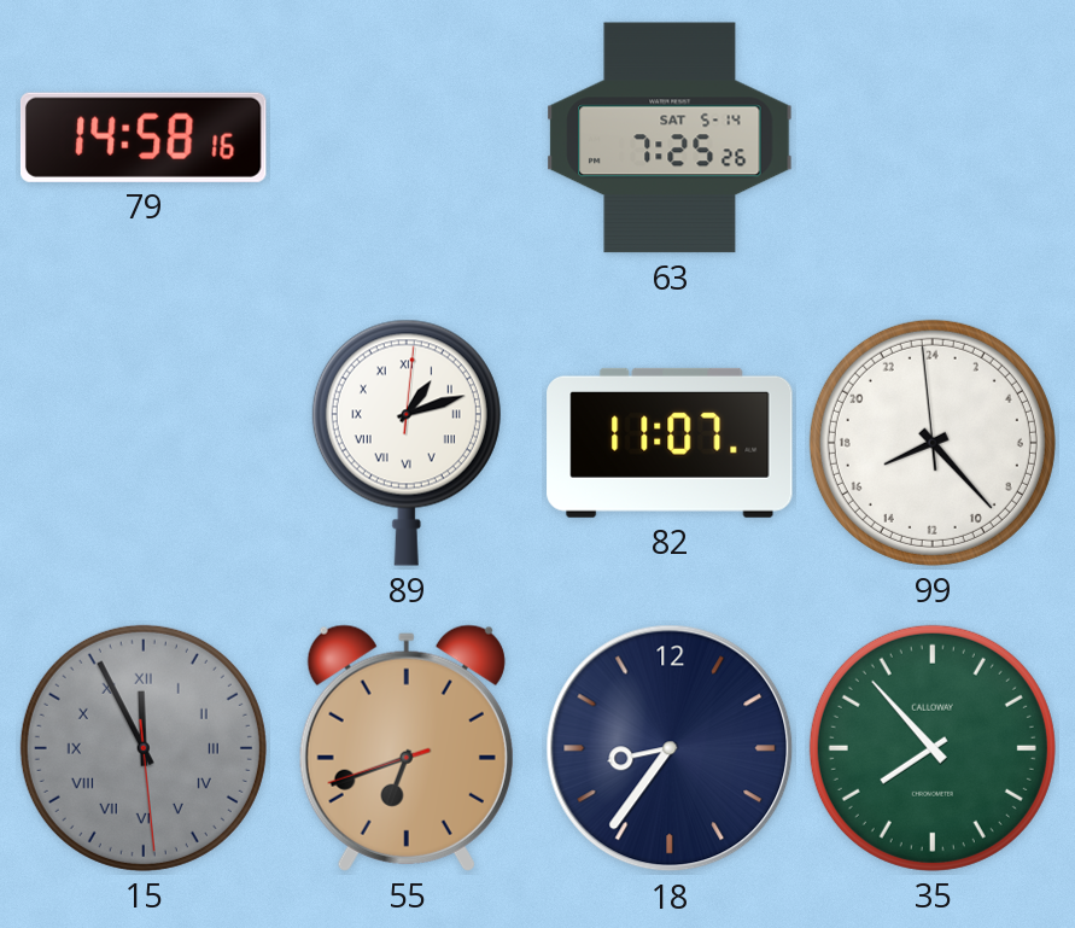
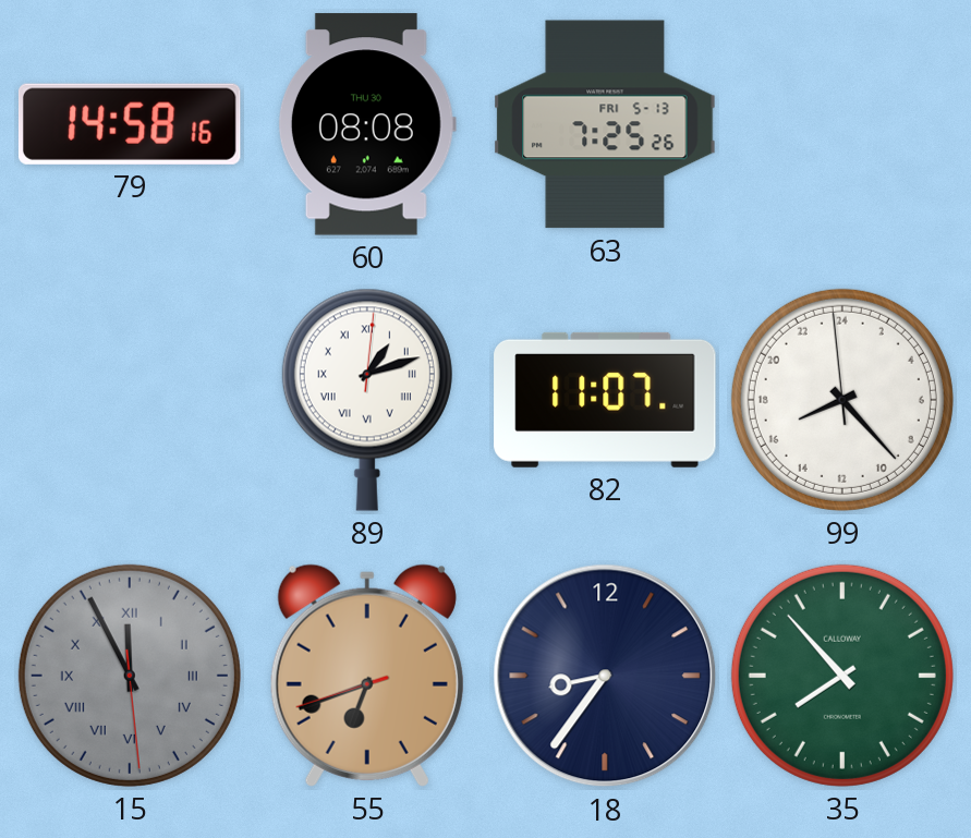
60: none -> 08:08
63 date: SAT 5-14 -> FRI 5-13
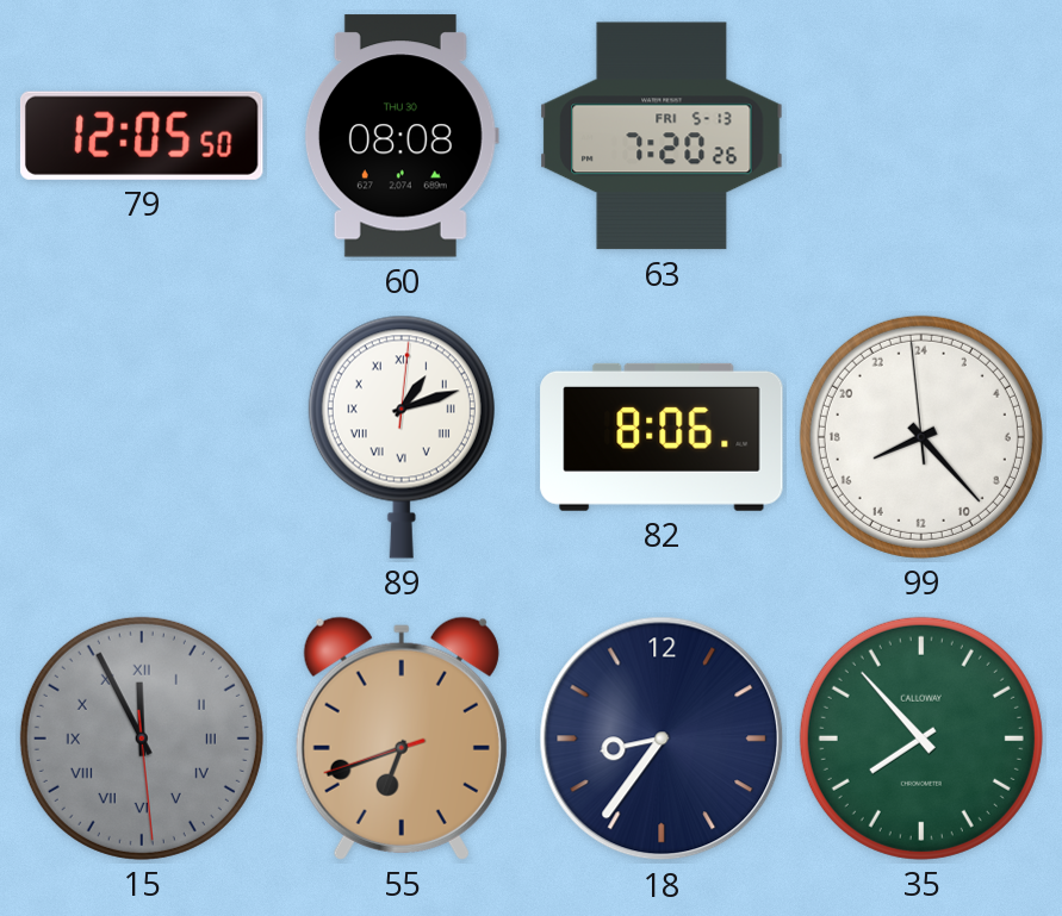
79: 14:58 -> 12:05
63: 7:25 -> 7:20
82: 11:07 -> 8:06
